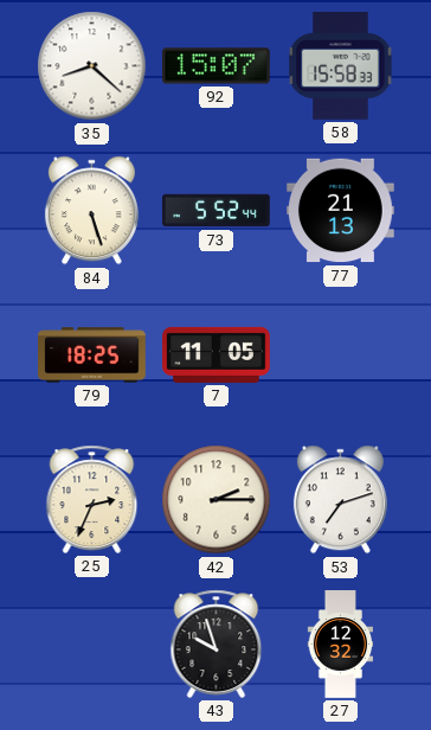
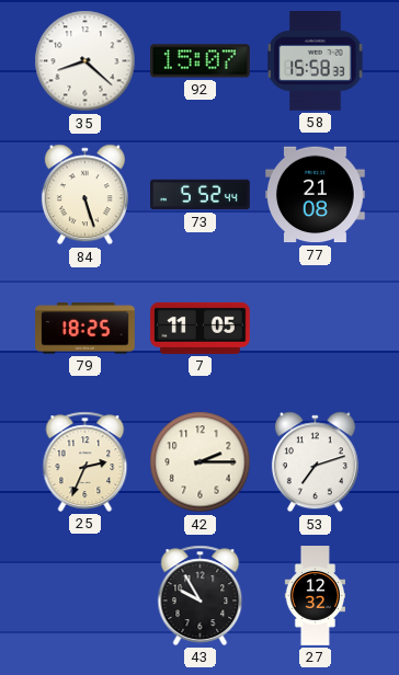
77: 21:13 -> 21:08
43: 9:57 -> 9:55
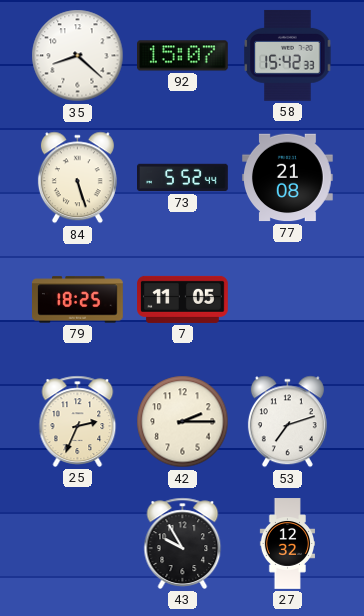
58: 15:58 -> 15:42
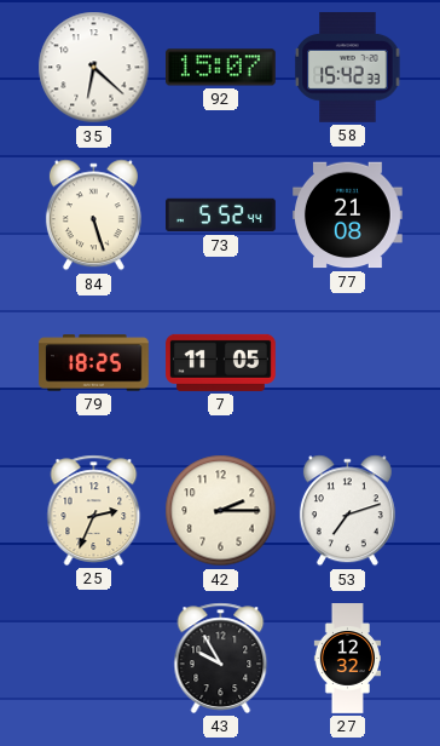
35: 8:22 -> 6:22
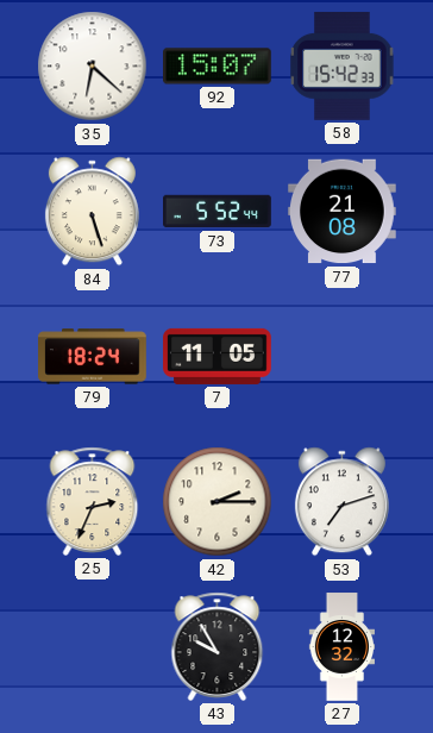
79: 18:25 -> 18:24
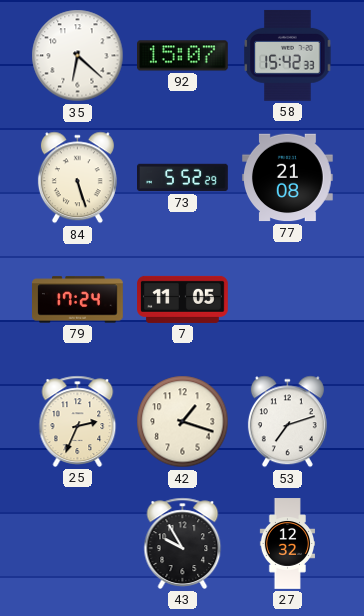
73: 5:52:44 -> 5:52:29
79: 18:24 -> 17:24
42: 2:15 -> 1:18
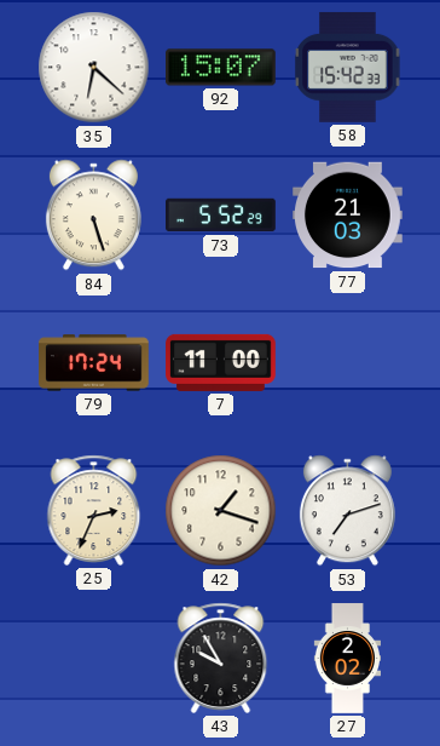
77: 21:08 -> 21:03
7: 11:05 -> 11:00
27: 12:32 -> 2:02
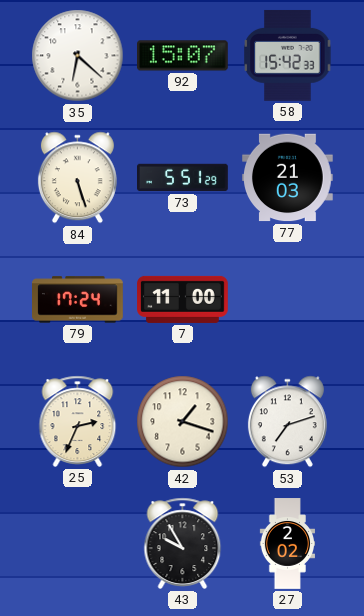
73: 5:52 -> 5:51
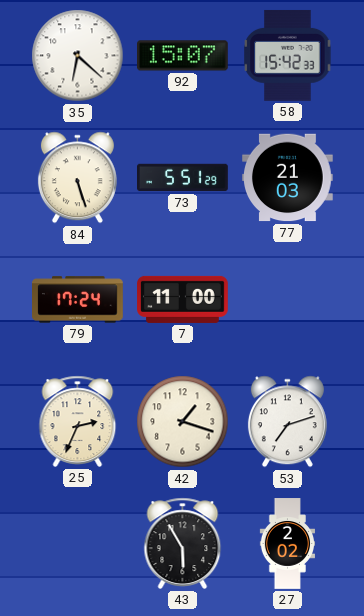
43: 9:55 -> 5:55
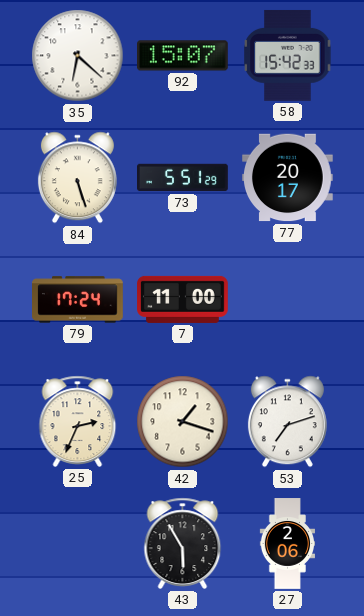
77: 21:03 -> 20:17
27: 2:02 -> 2:06
